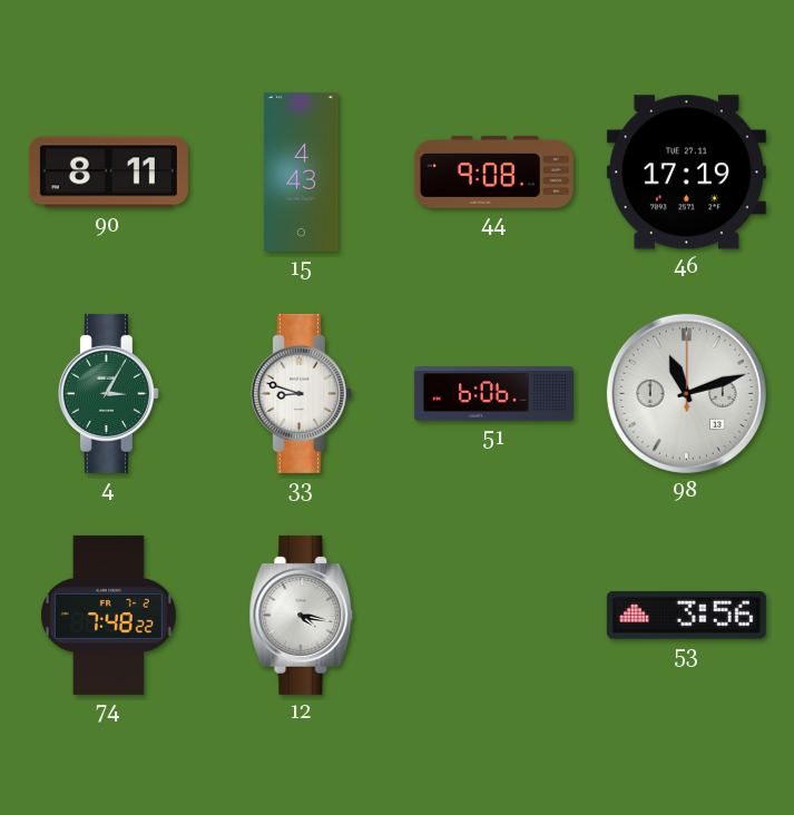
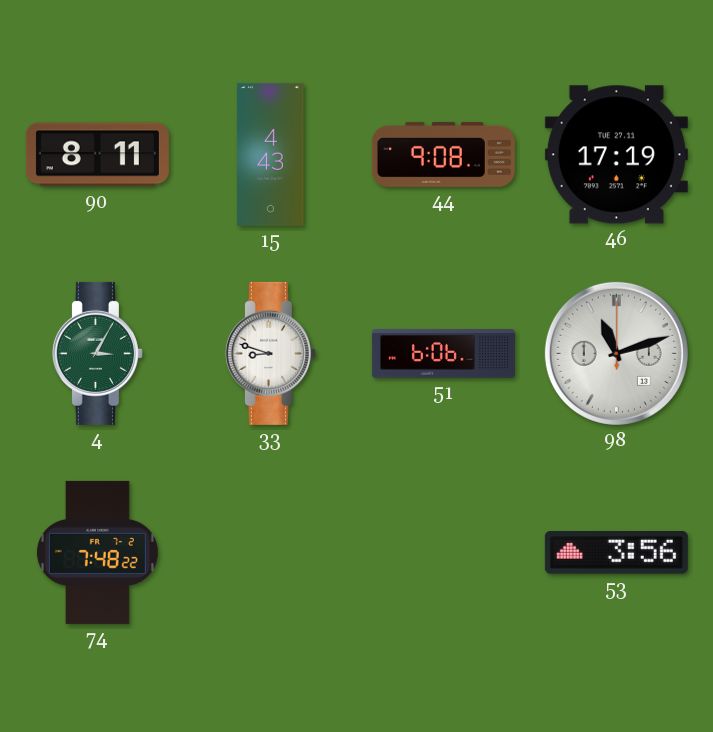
12: 4:17 -> none
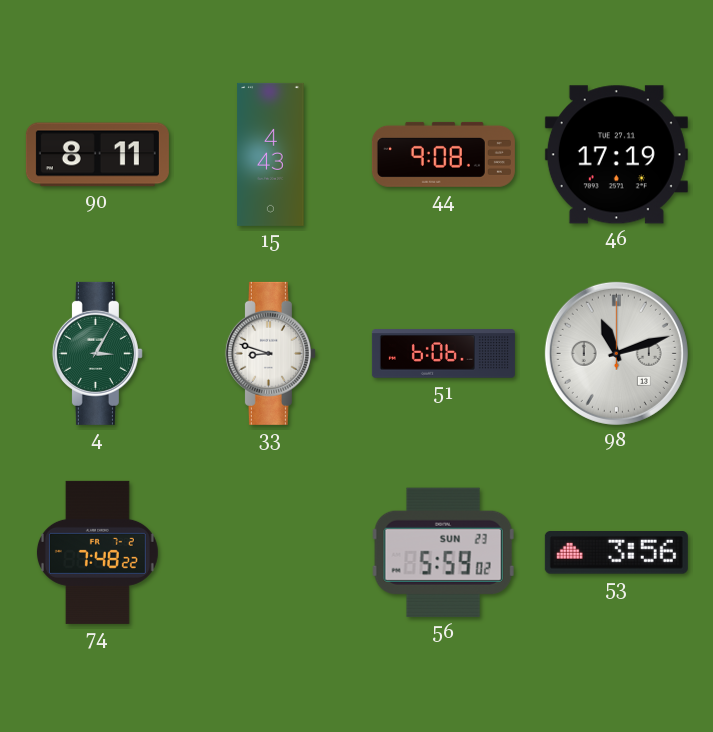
56: none -> 5:59
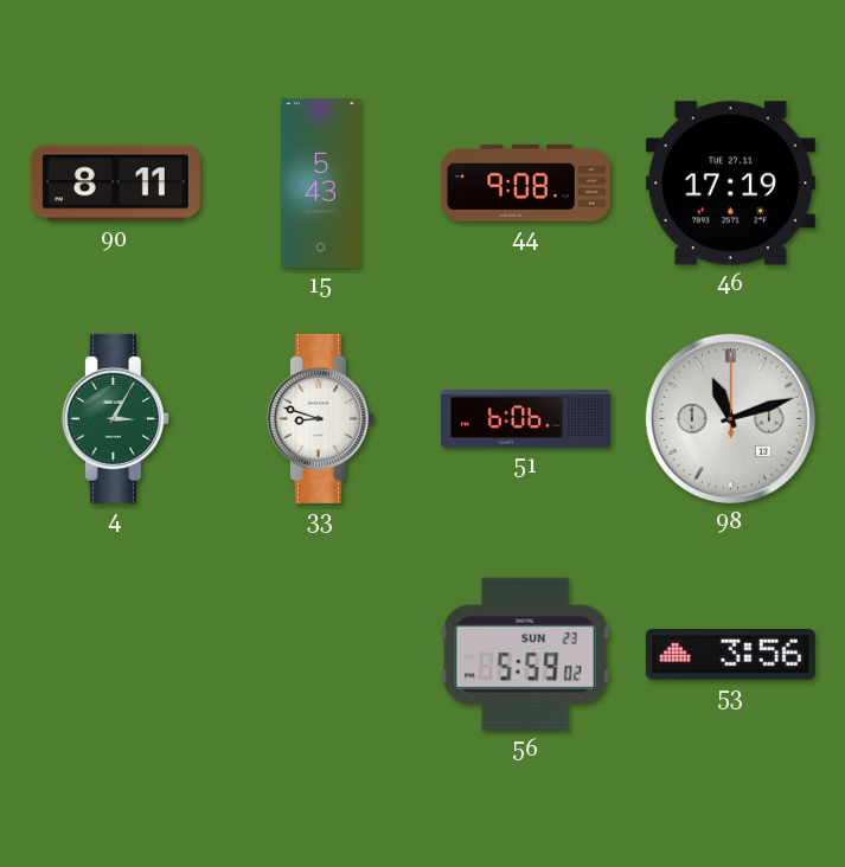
15: 4:43 -> 5:43
74: 7:48 -> none
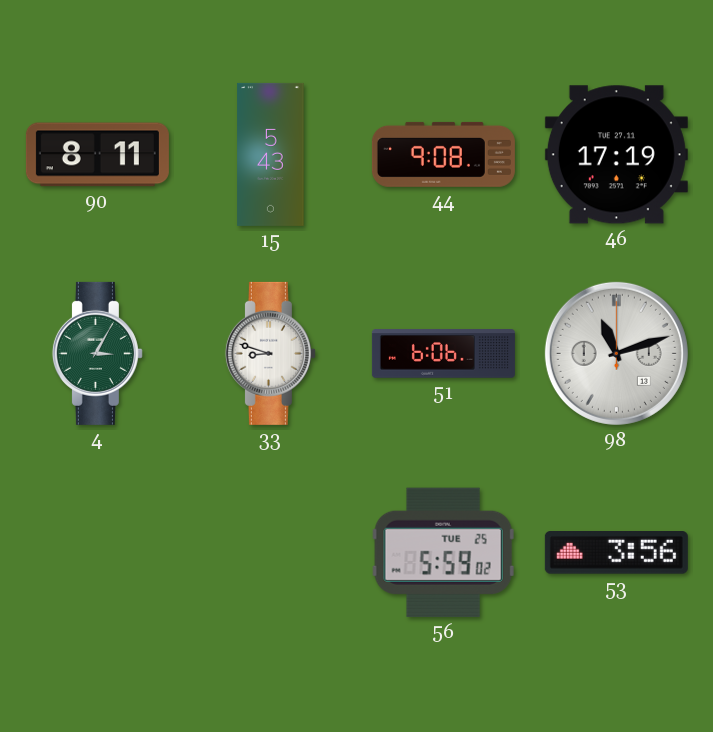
56 date: SUN 23 -> TUE 25
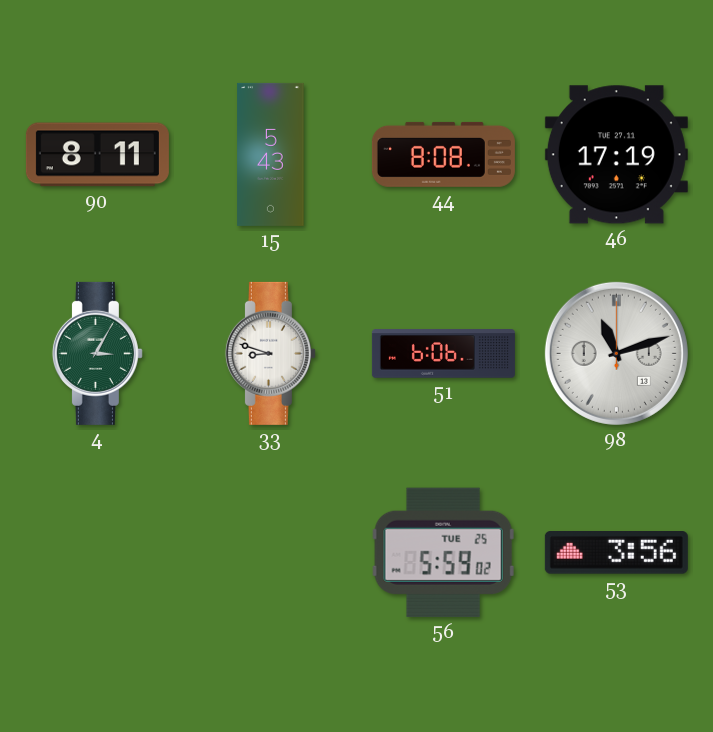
44: 9:08 -> 8:08
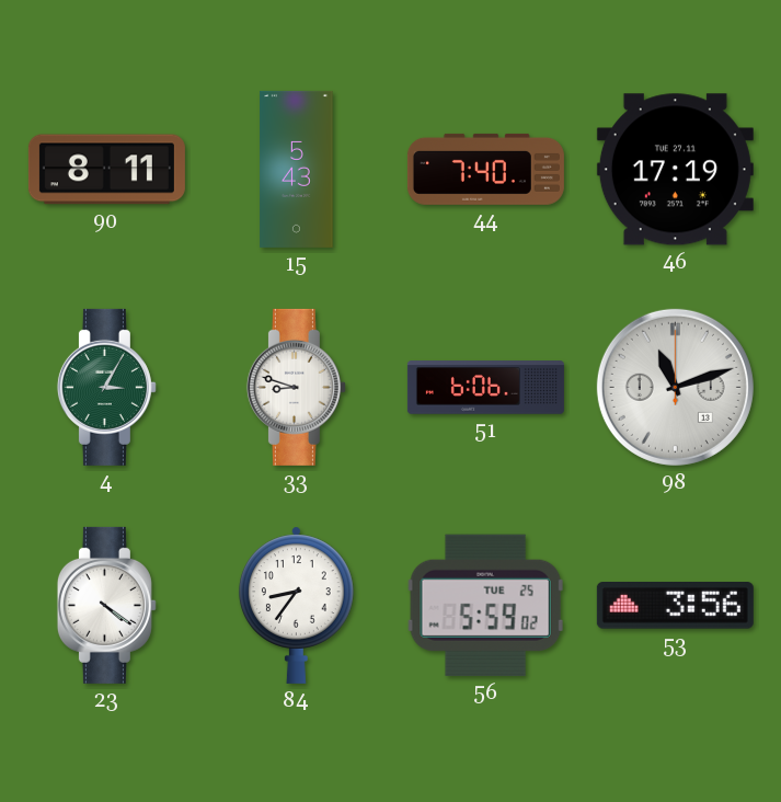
44: 8:08 -> 7:40
23: none -> 4:21
84: none -> 8:36
